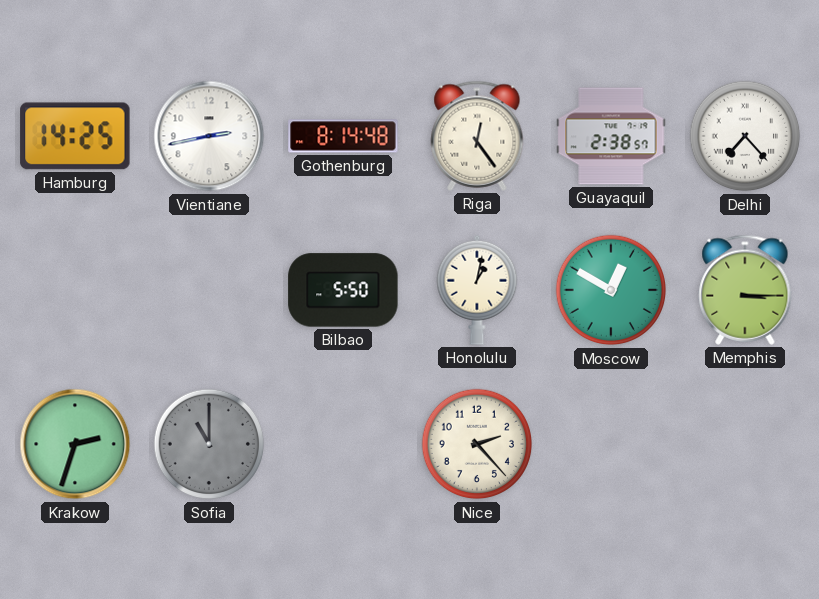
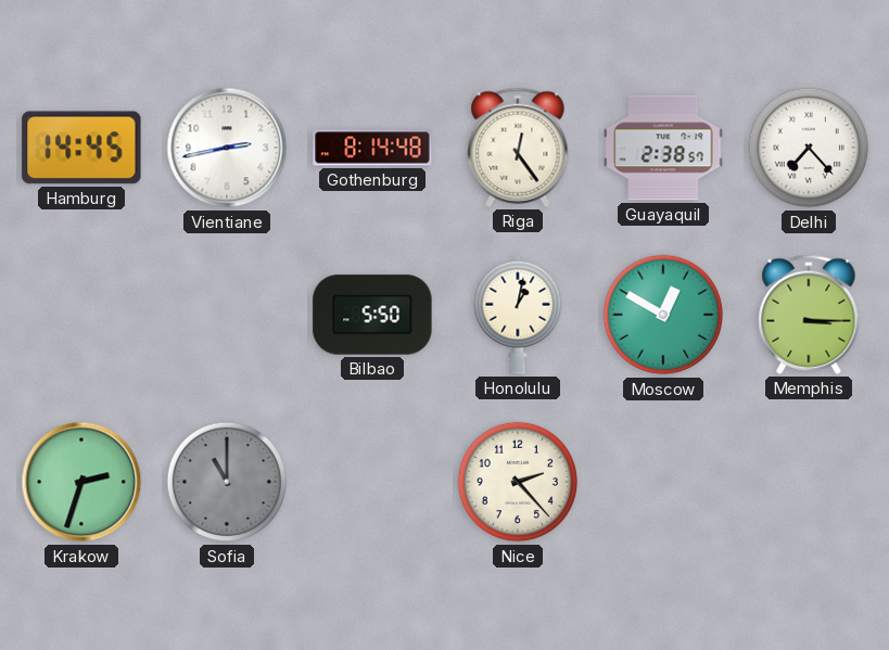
Hamburg: 14:25 -> 14:45
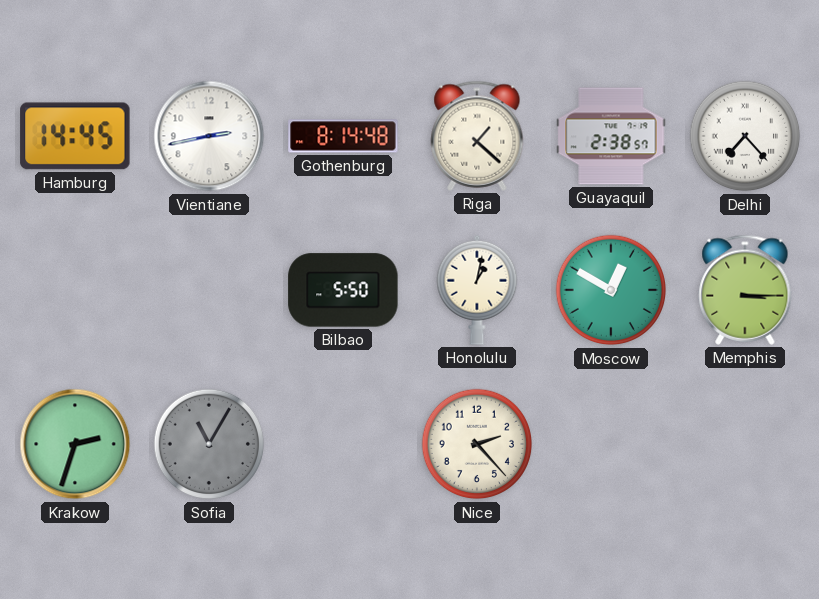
Riga: 12:24 -> 1:22
Sofia: 11:00 -> 11:05
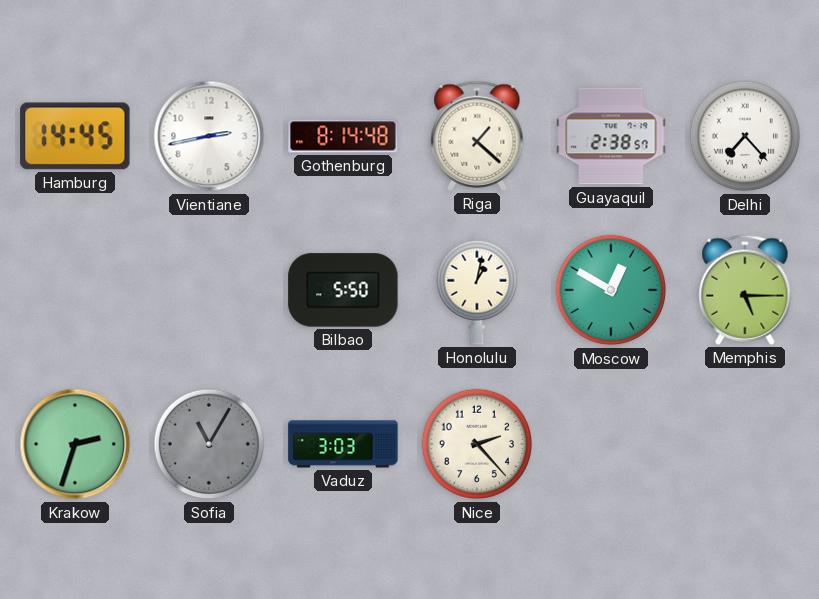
Memphis: 3:15 -> 5:15
Vaduz: none -> 3:03
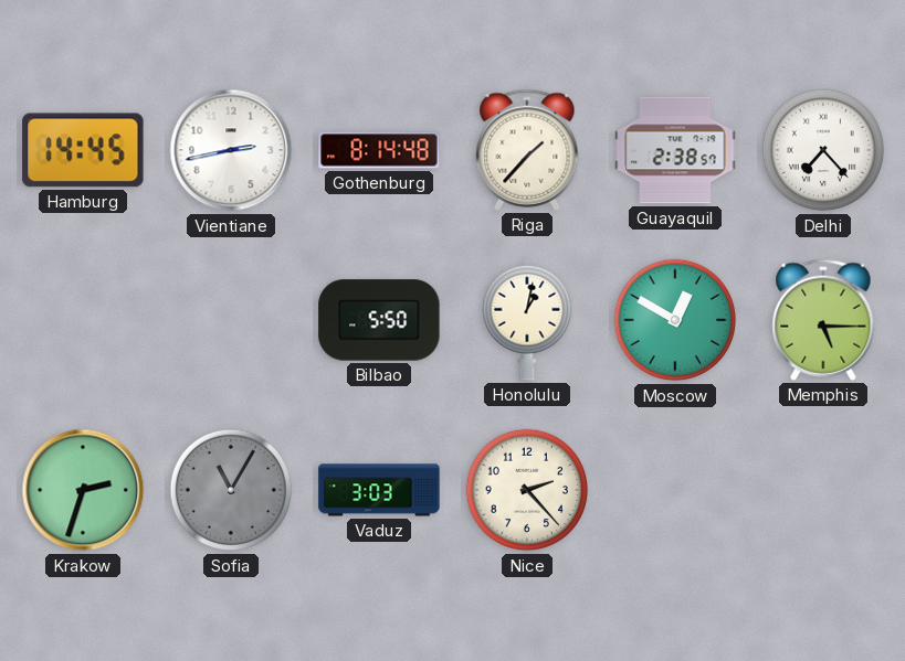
Riga: 1:22 -> 1:37
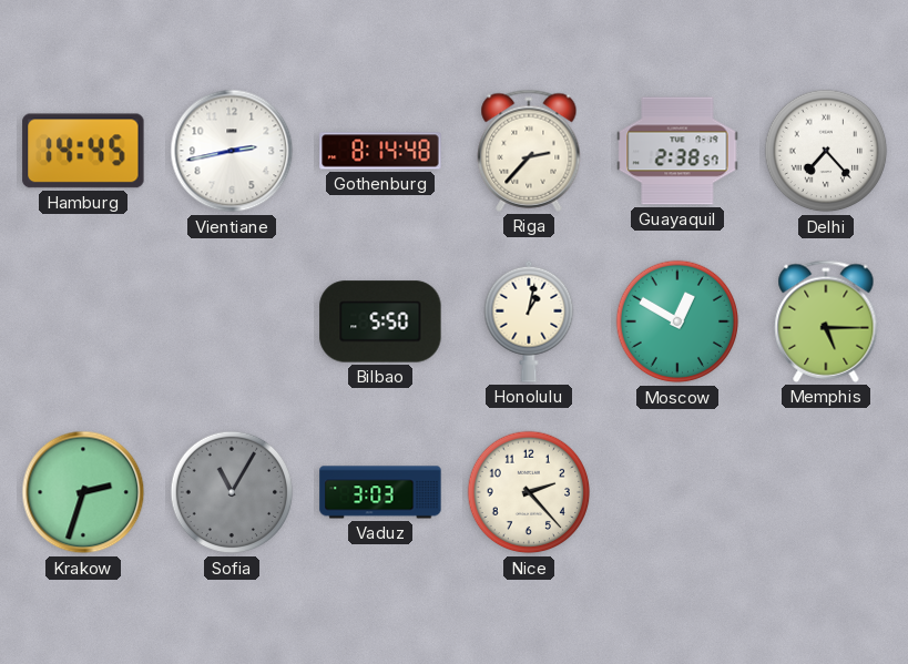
Riga: 1:37 -> 2:37
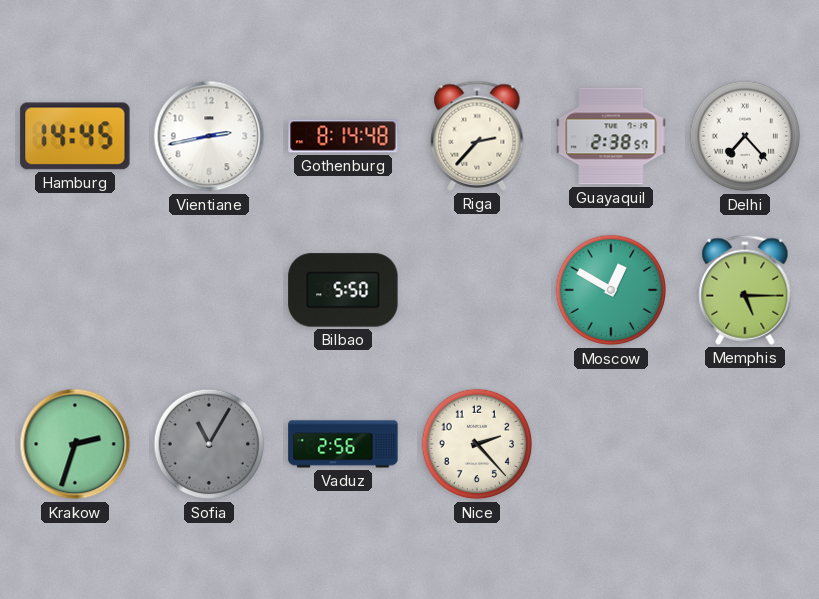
Honolulu: 1:02 -> none
Vaduz: 3:03 -> 2:56
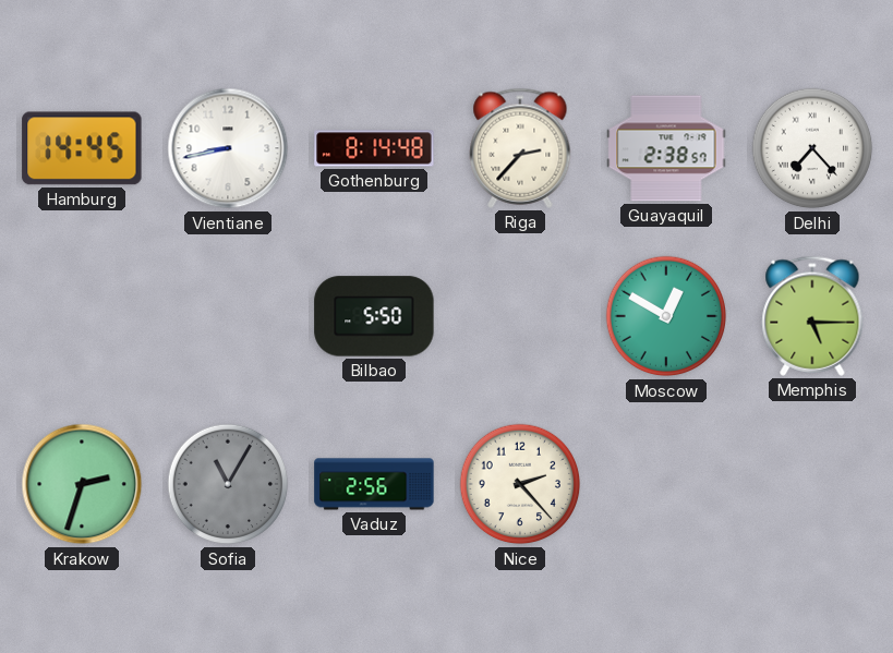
Vientiane: 2:43 -> 8:43
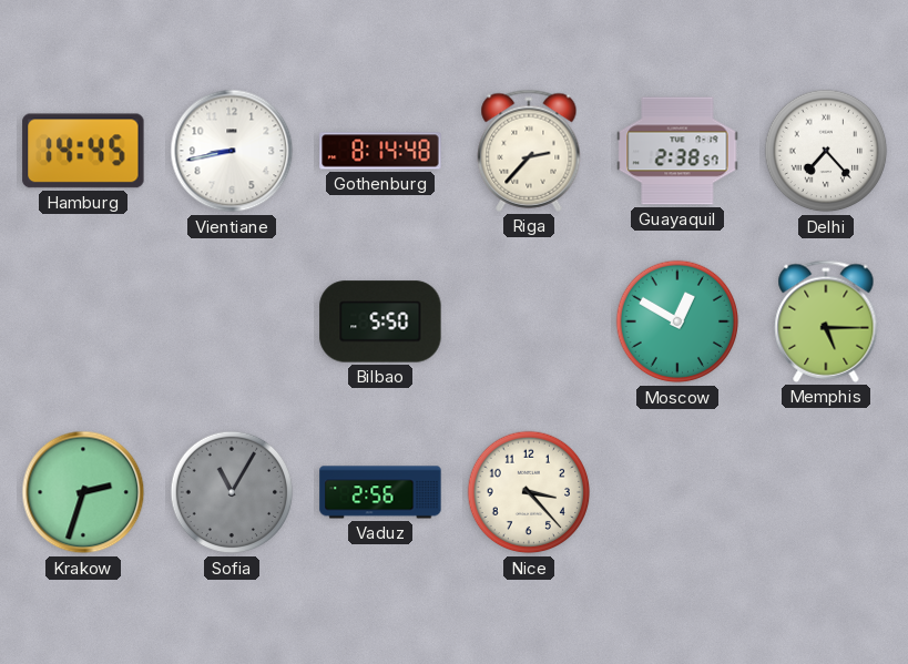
Nice: 2:23 -> 3:23
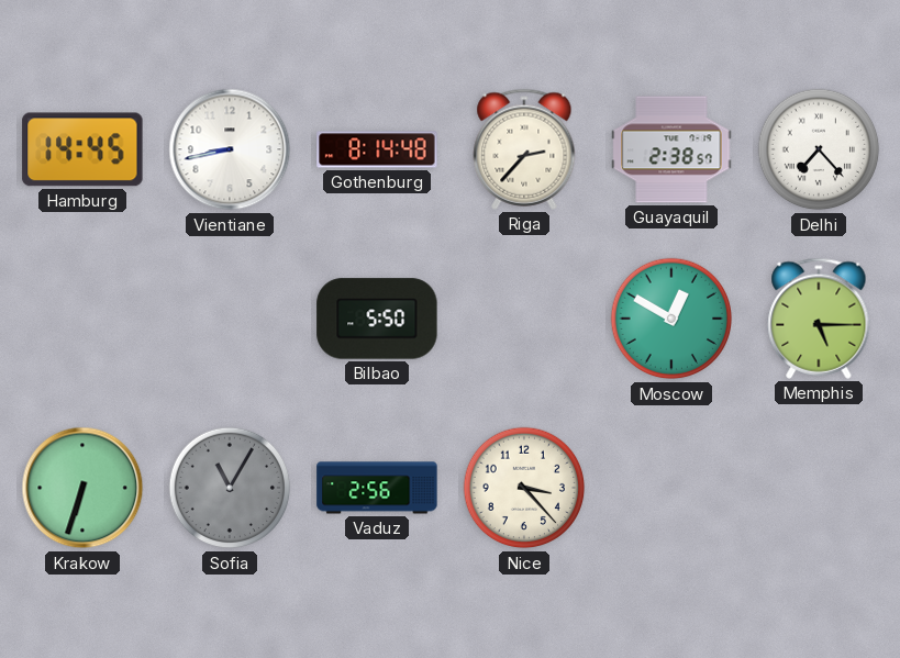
Krakow: 2:33 -> 6:33
